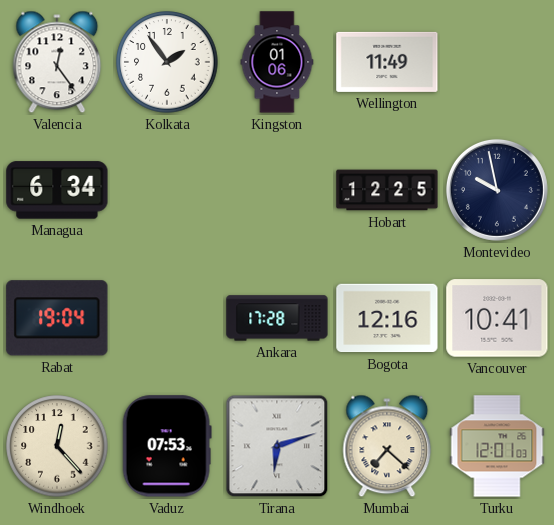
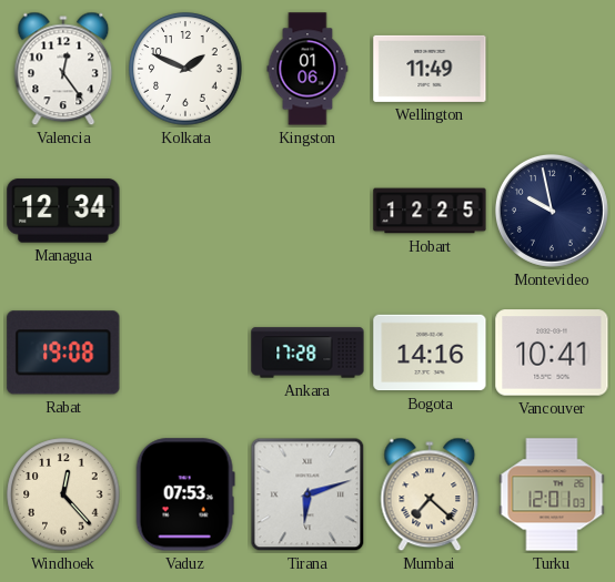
Kolkata: 1:54 -> 1:49
Managua: 6:34 -> 12:34
Rabat: 19:04 -> 19:08
Bogota: 12:16 -> 14:16
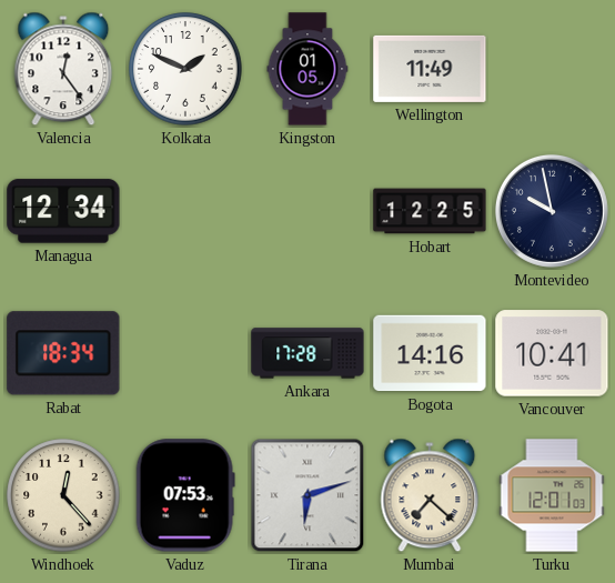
Kingston: 01:06 -> 01:05
Rabat: 19:08 -> 18:34
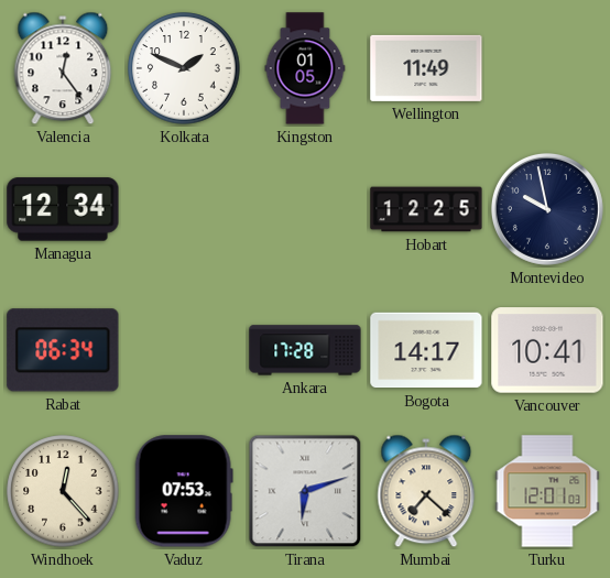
Rabat: 18:34 -> 06:34
Bogota: 14:16 -> 14:17
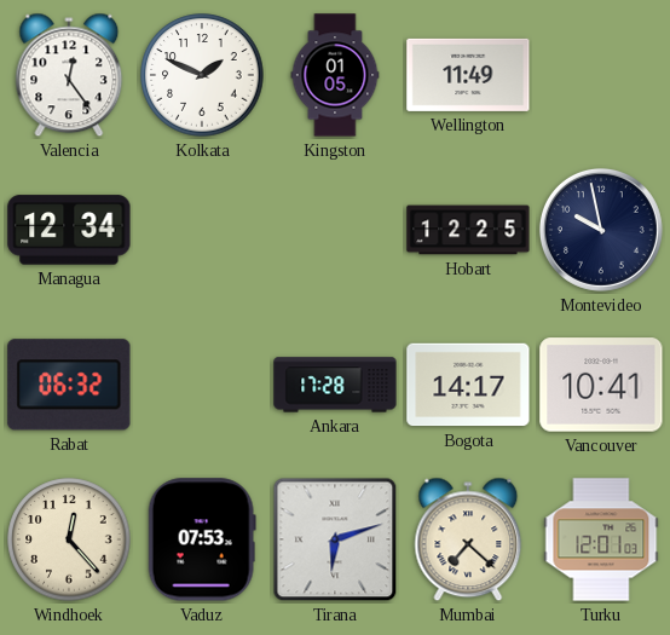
Rabat: 06:34 -> 06:32
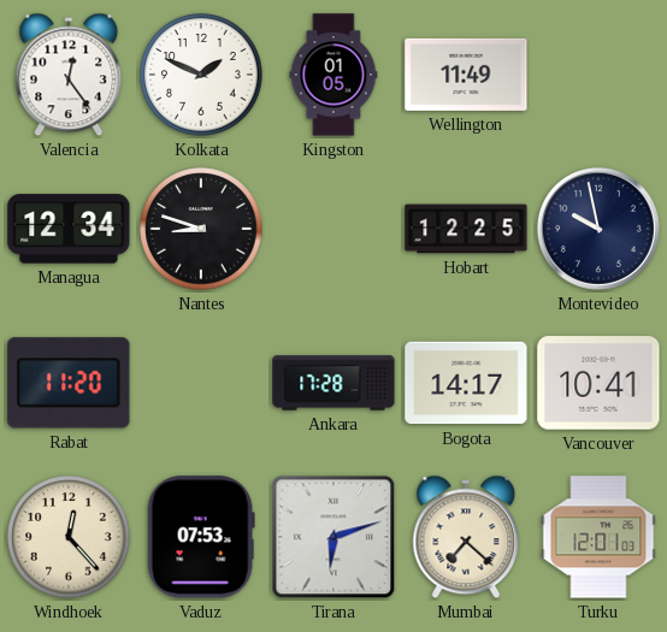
Nantes: none -> 8:48
Rabat: 06:32 -> 11:20
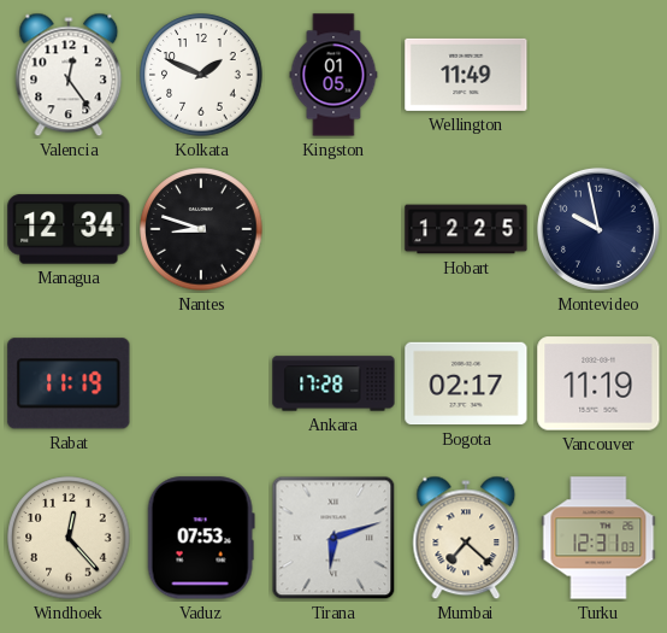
Rabat: 11:20 -> 11:19
Bogota: 14:17 -> 02:17
Vancouver: 10:41 -> 11:19
Turku: 12:01 -> 12:31
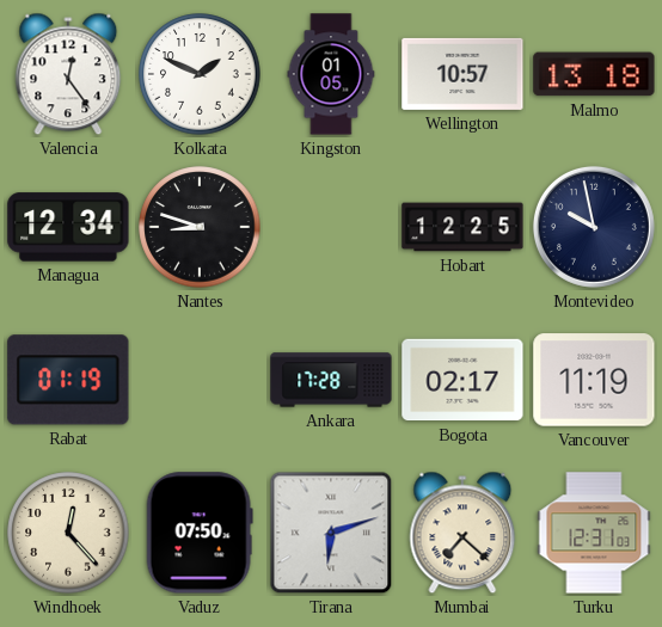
Wellington: 11:49 -> 10:57
Malmo: none -> 13:18
Rabat: 11:19 -> 01:19
Vaduz: 07:53 -> 07:50
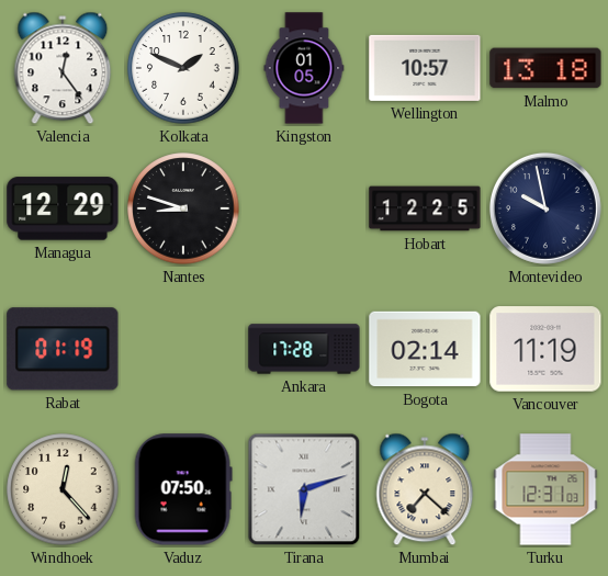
Managua: 12:34 -> 12:29
Bogota: 02:17 -> 02:14
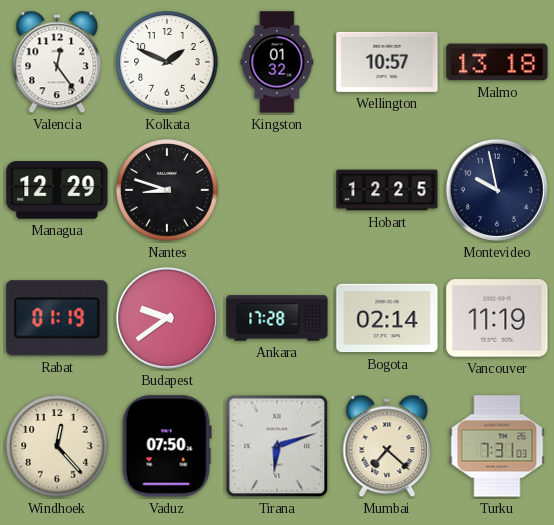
Kingston: 01:05 -> 01:32
Budapest: none -> 9:39
Turku: 12:31 -> 7:31
